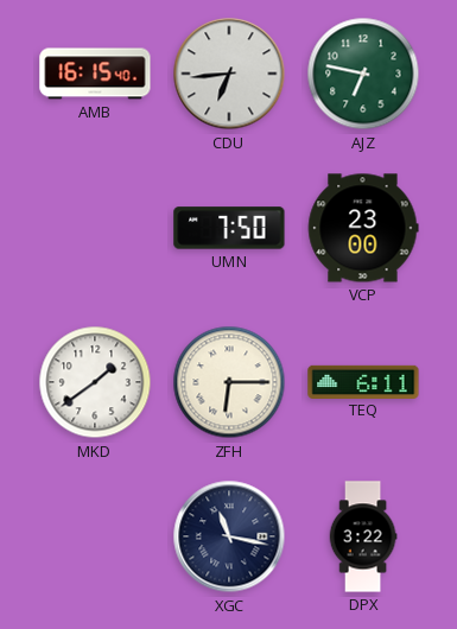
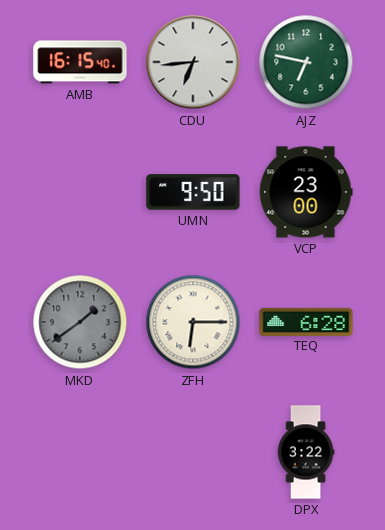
UMN: 7:50 -> 9:50
MKD dial: white -> grey
TEQ: 6:11 -> 6:28
XGC: 11:17 -> none
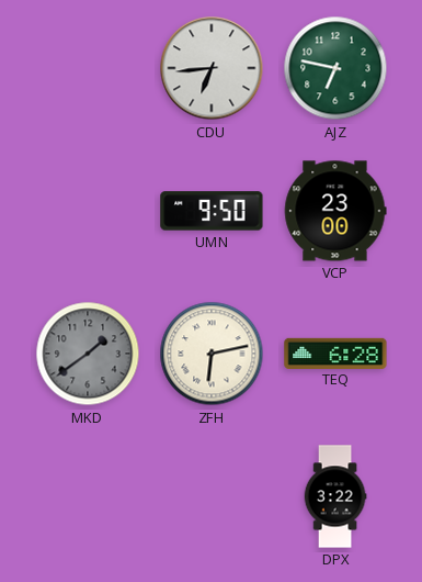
AMB: 16:15 -> none
ZFH: 6:15 -> 6:13
